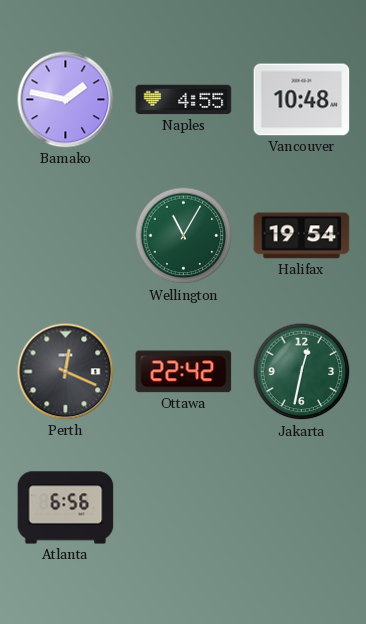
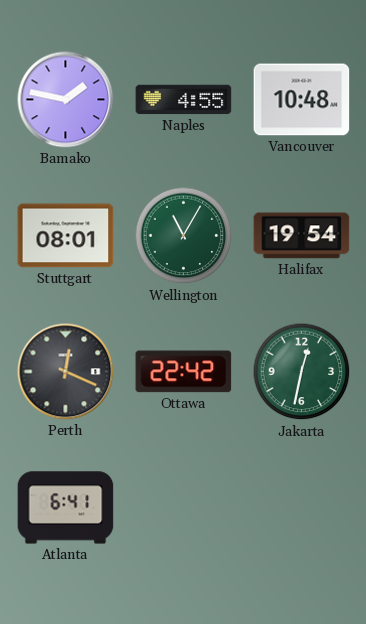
Stuttgart: none -> 08:01
Atlanta: 6:56 -> 6:41
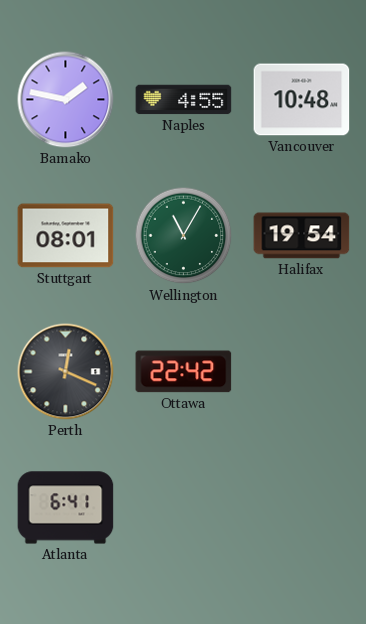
Jakarta: 12:32 -> none
